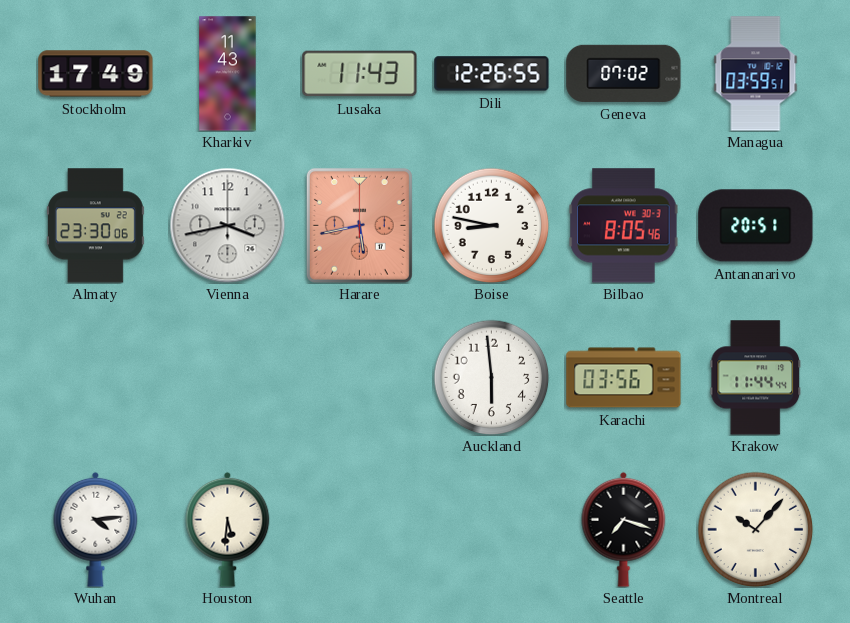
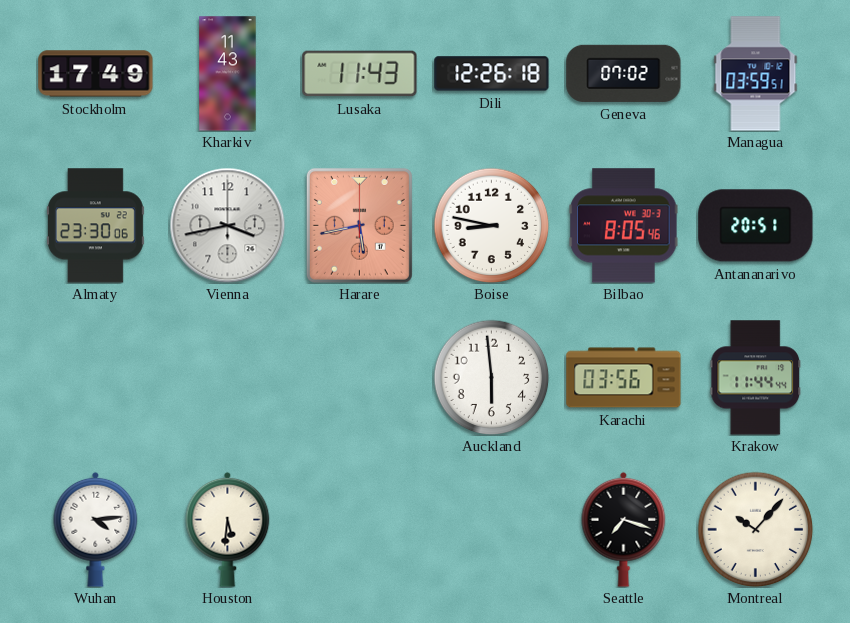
Dili: 12:26:55 -> 12:26:18
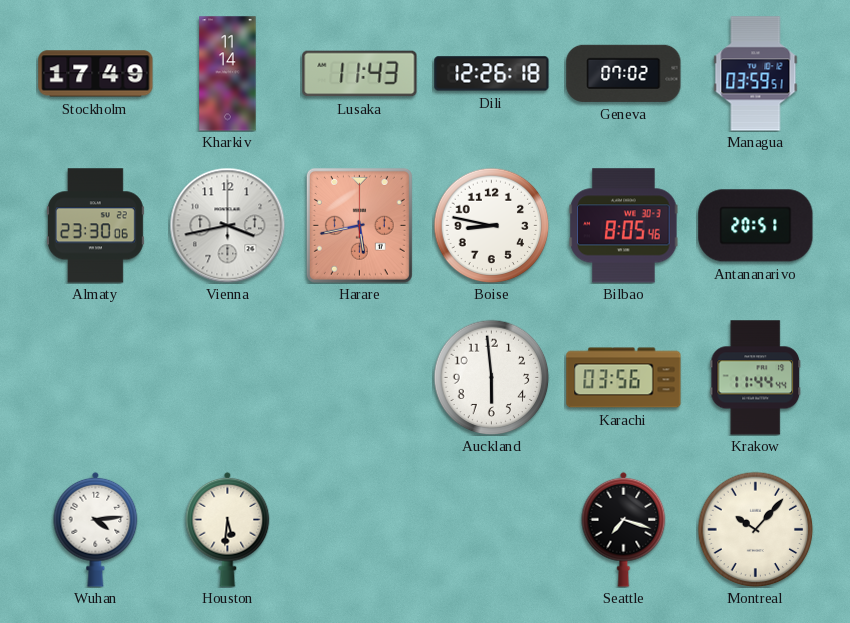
Kharkiv: 11:43 -> 11:14
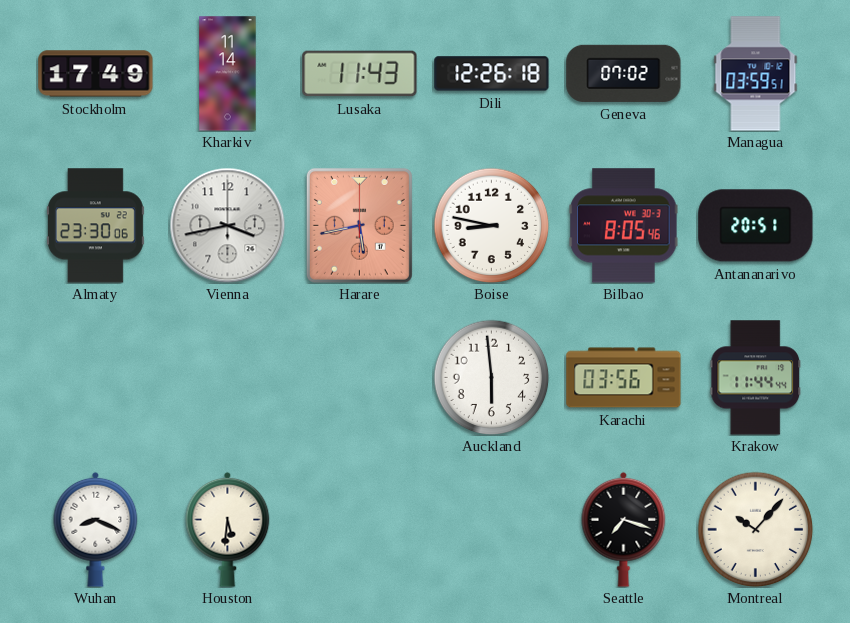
Wuhan: 4:14 -> 8:19
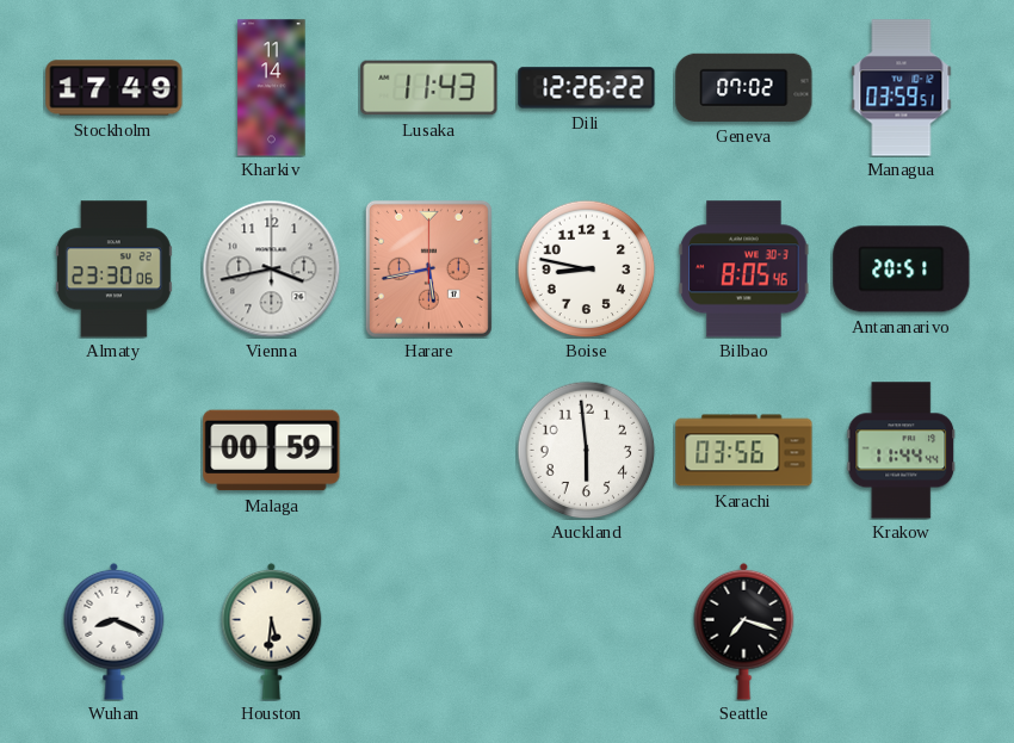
Dili: 12:26:18 -> 12:26:22
Malaga: none -> 00:59
Montreal: 10:07 -> none
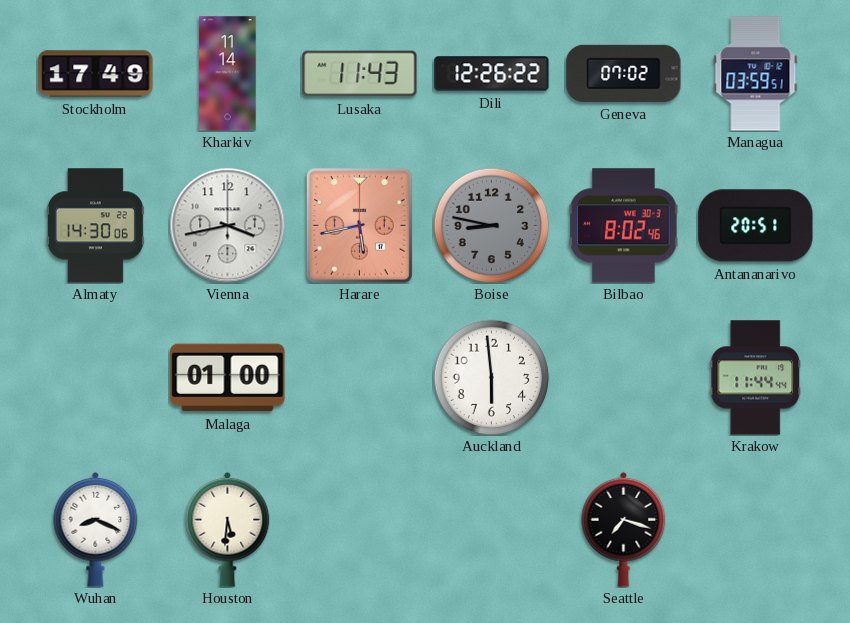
Almaty: 23:30 -> 14:30
Boise dial: white -> grey
Bilbao: 8:05 -> 8:02
Malaga: 00:59 -> 01:00
Karachi: 03:56 -> none
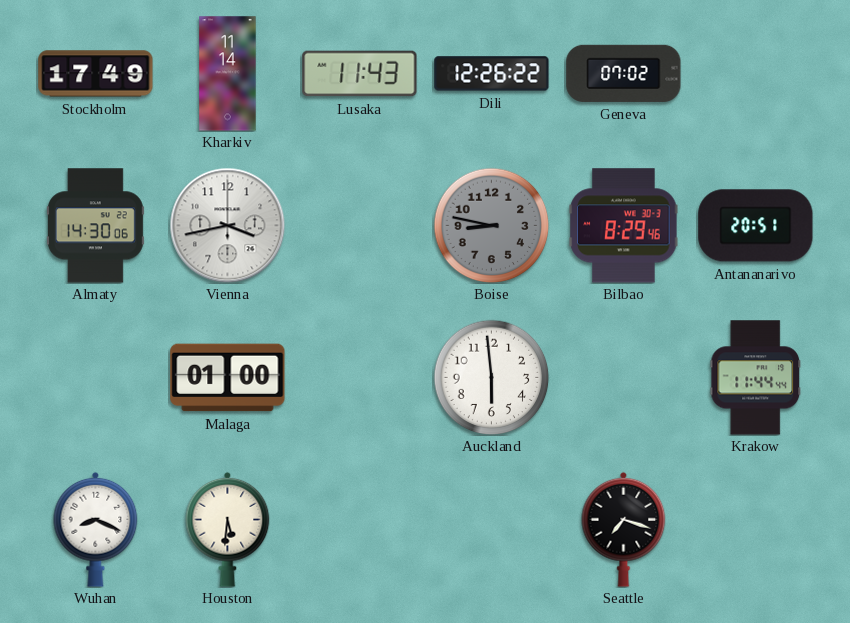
Managua: 03:59 -> none
Harare: 5:43 -> none
Bilbao: 8:02 -> 8:29
